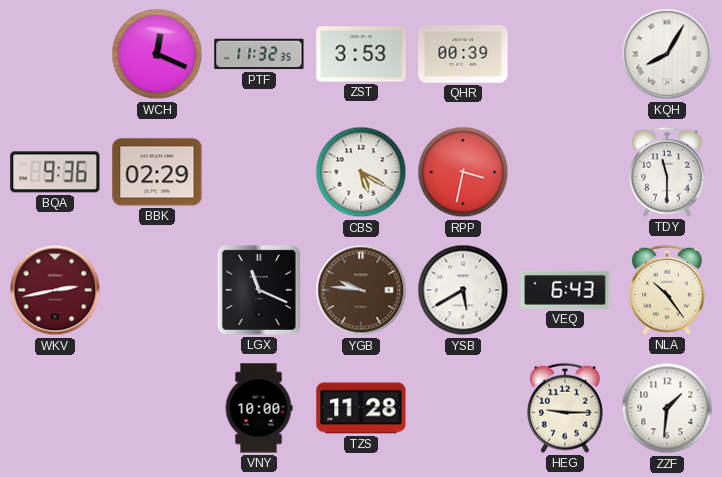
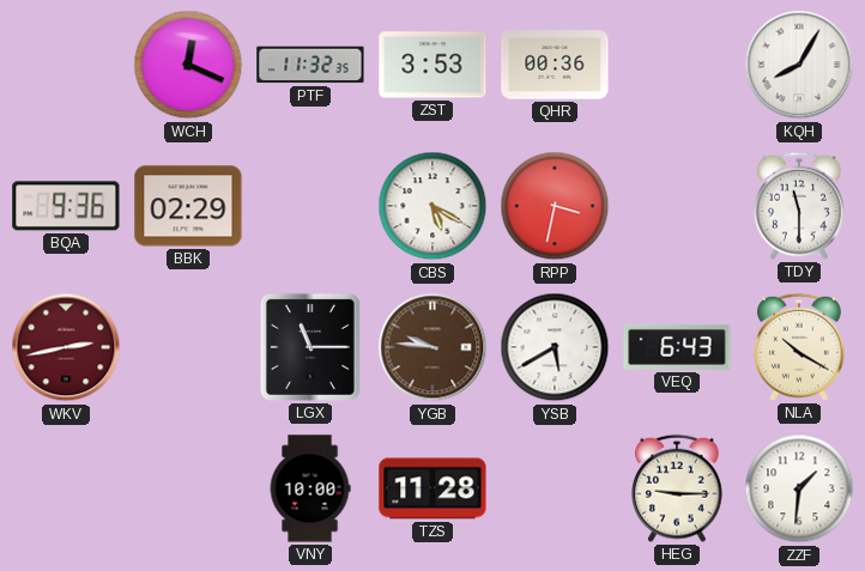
QHR: 00:39 -> 00:36
LGX: 11:19 -> 11:15
NLA: 10:24 -> 10:20
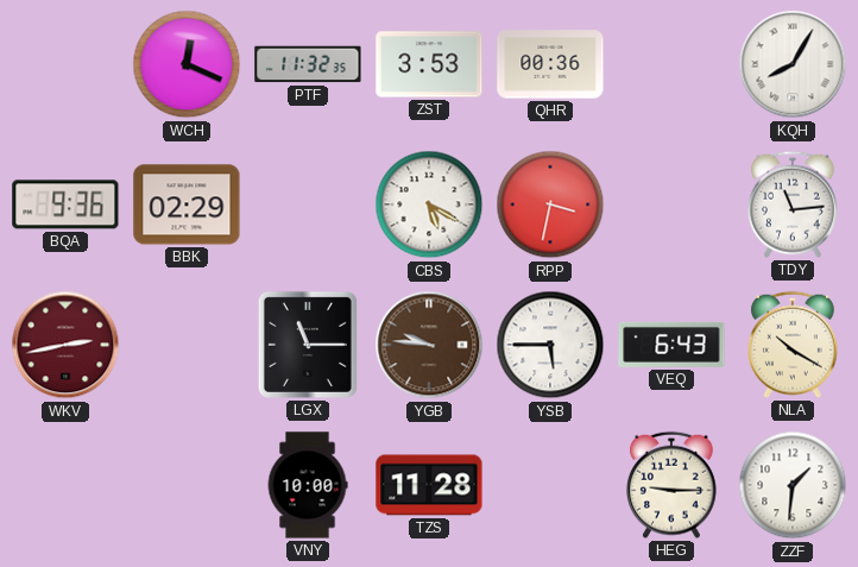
TDY: 11:30 -> 11:14
YSB: 5:40 -> 5:45
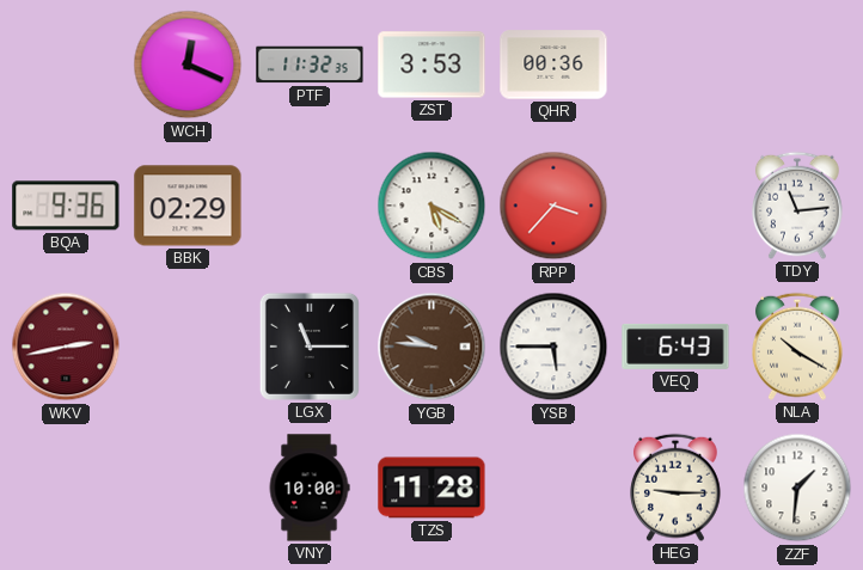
KQH: 8:05 -> none
RPP: 3:32 -> 3:37
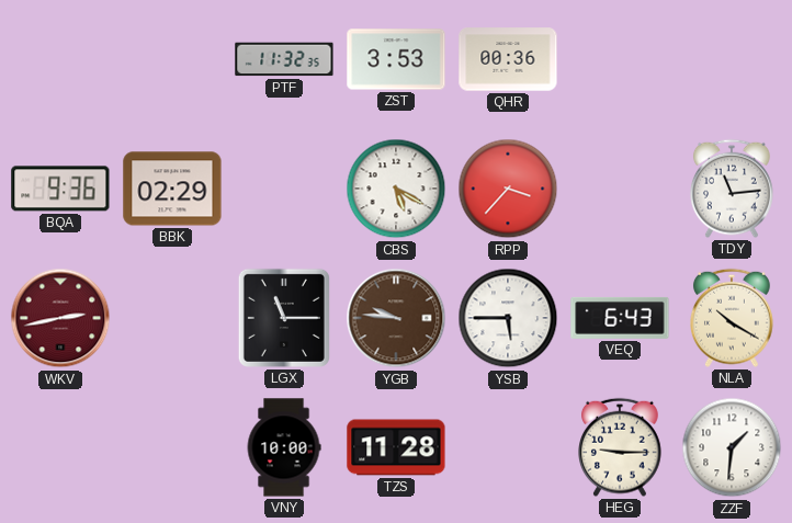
WCH: 12:19 -> none
